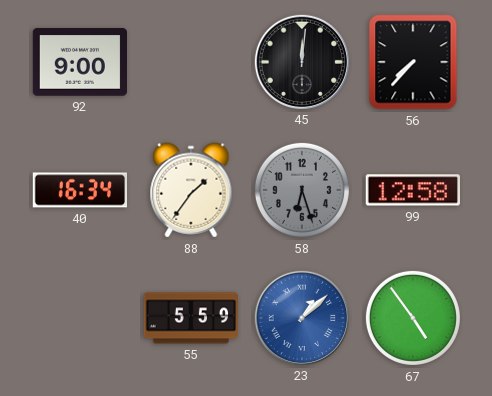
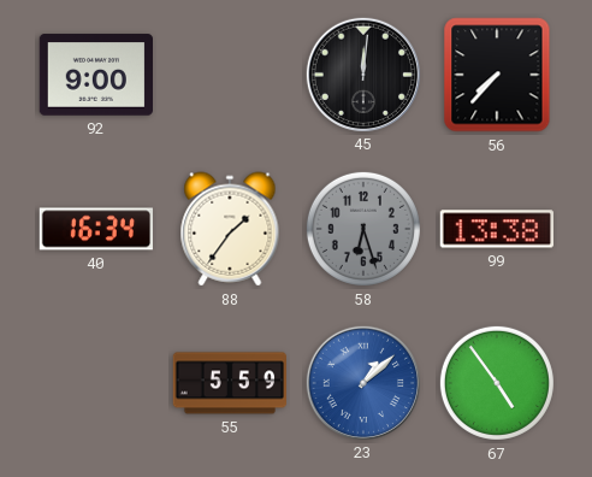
99: 12:58 -> 13:38
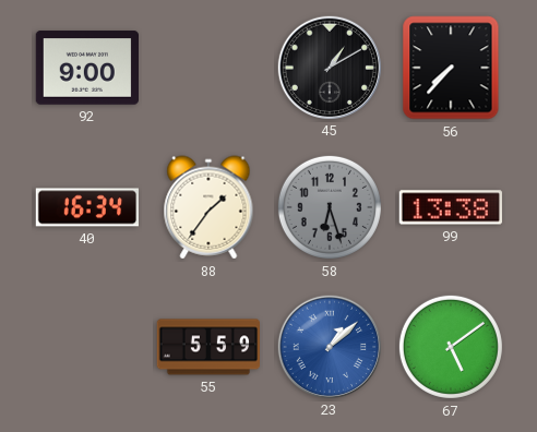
45: 12:01 -> 1:10
67: 4:54 -> 5:09
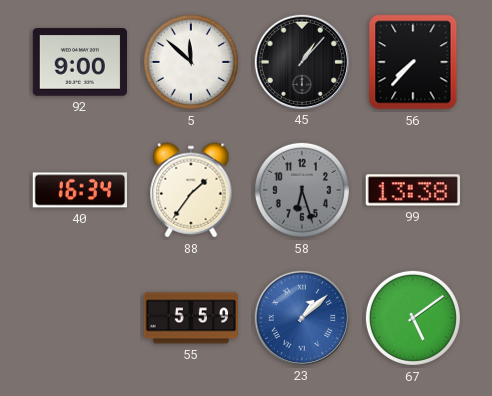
5: none -> 11:52
45: 1:10 -> 1:07
